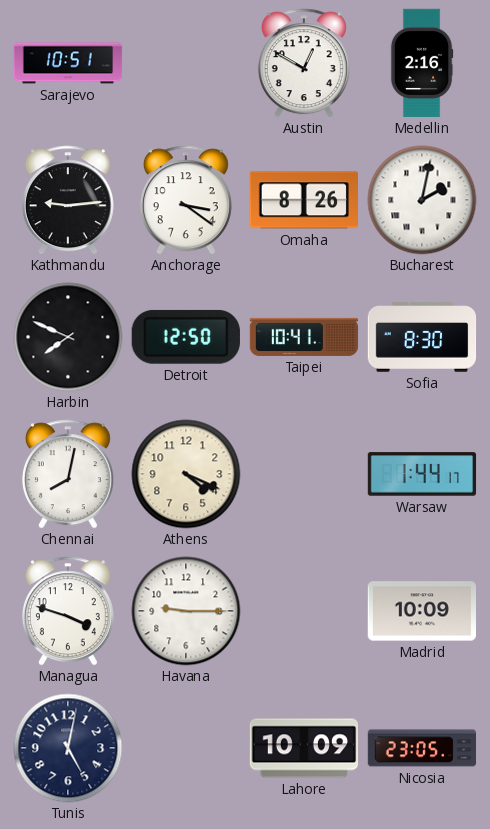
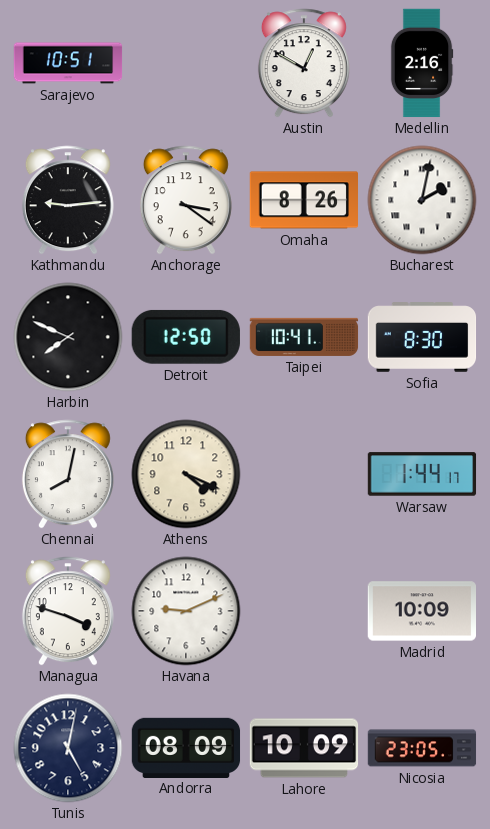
Havana: 9:15 -> 9:11
Andorra: none -> 08:09
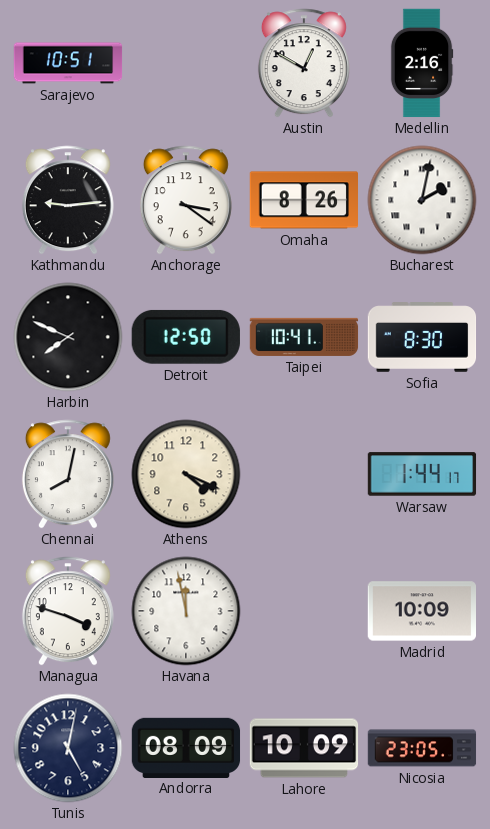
Havana: 9:11 -> 11:58
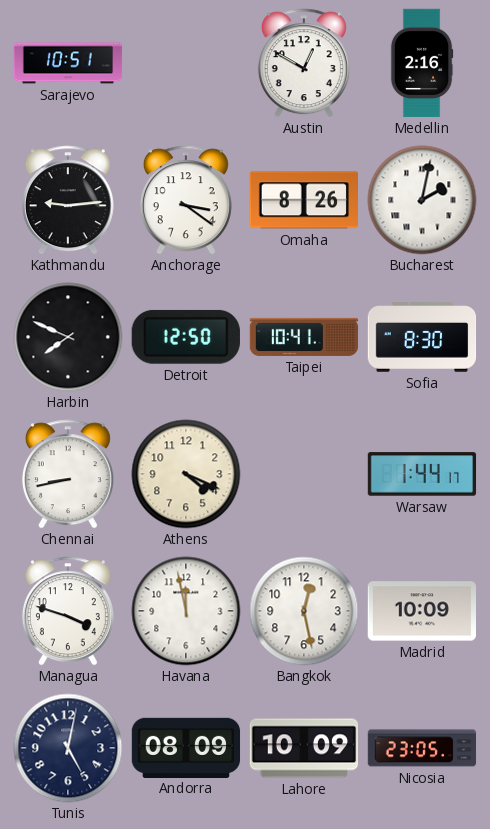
Chennai: 8:02 -> 8:43
Bangkok: none -> 12:28
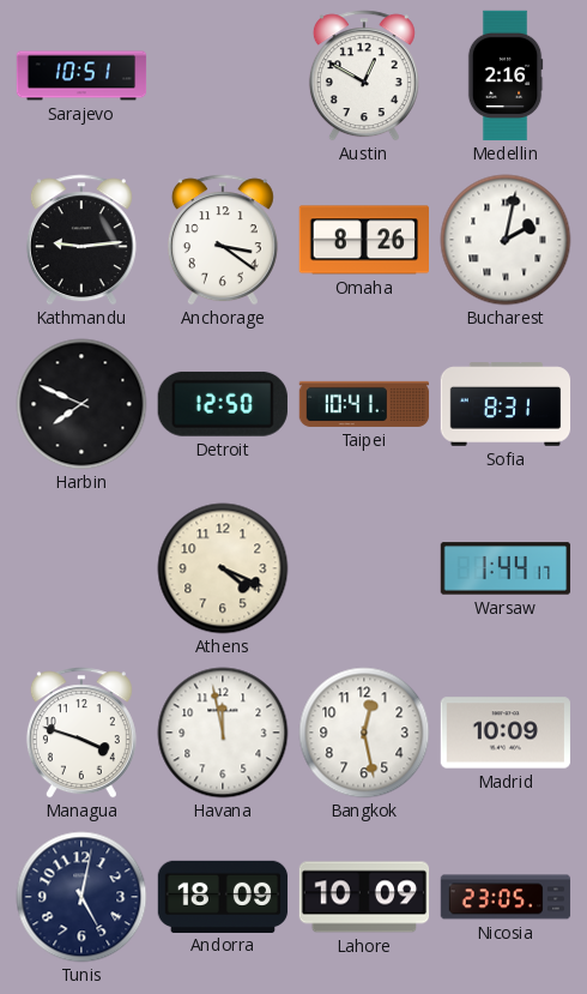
Sofia: 8:30 -> 8:31
Chennai: 8:43 -> none
Andorra: 08:09 -> 18:09
